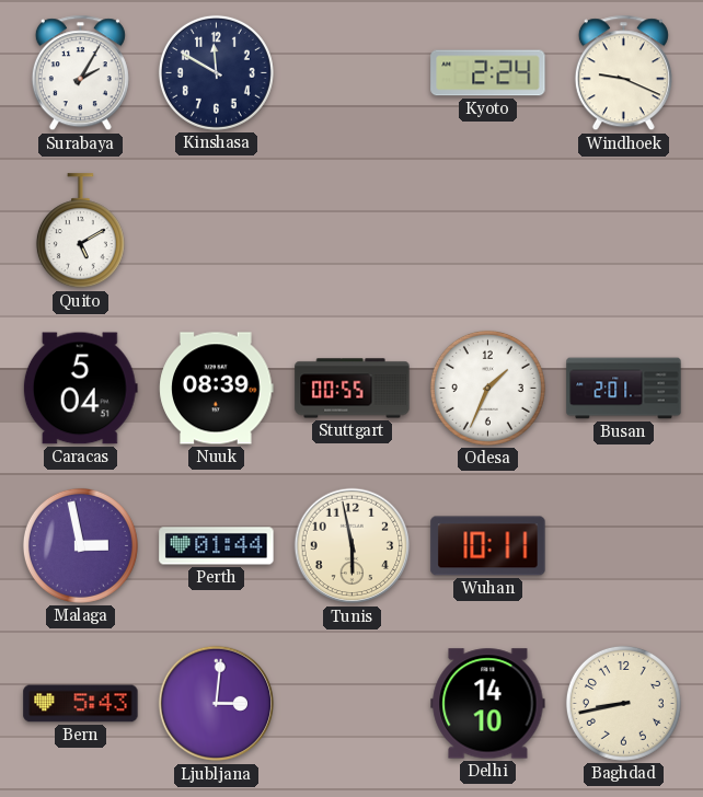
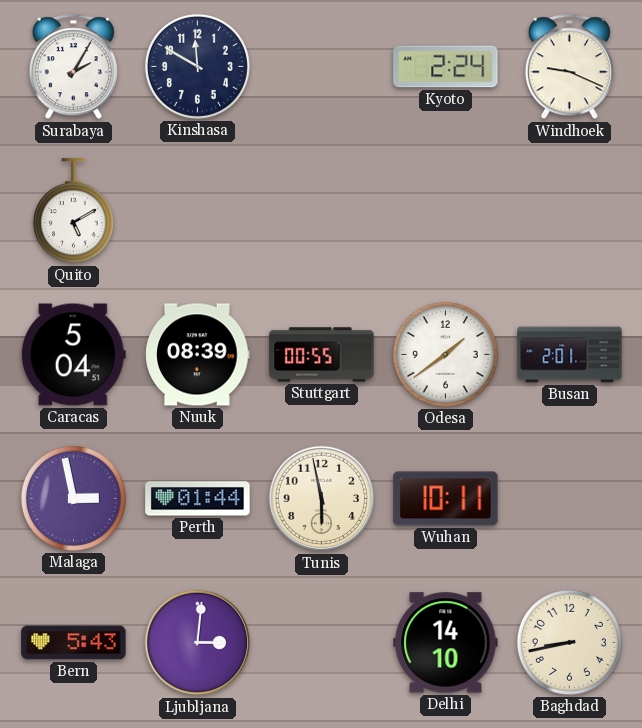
Odesa: 1:34 -> 1:39
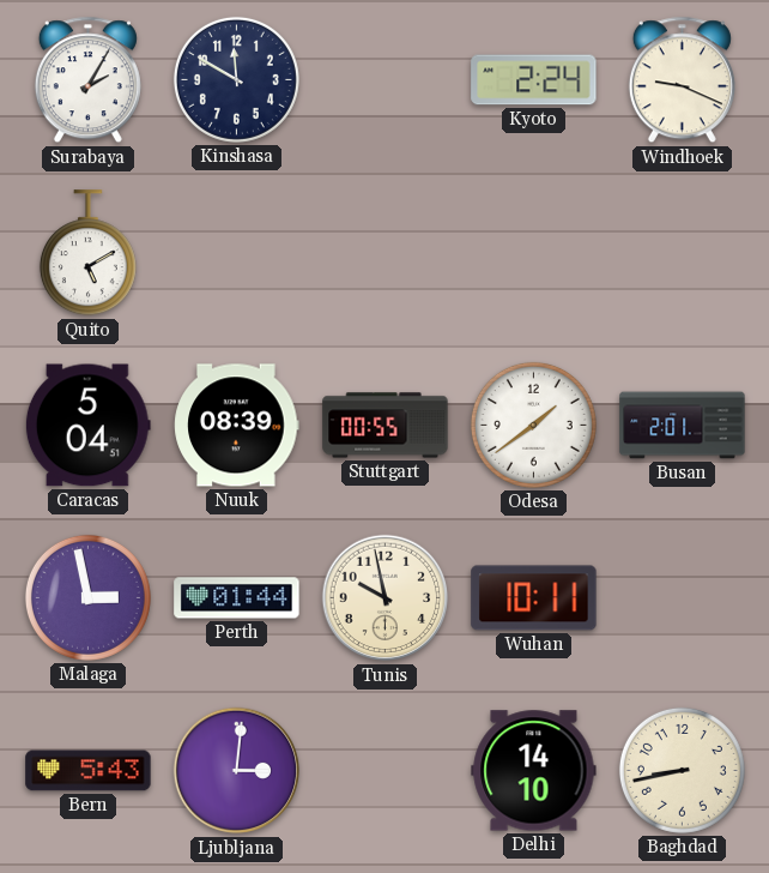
Tunis: 5:58 -> 9:58
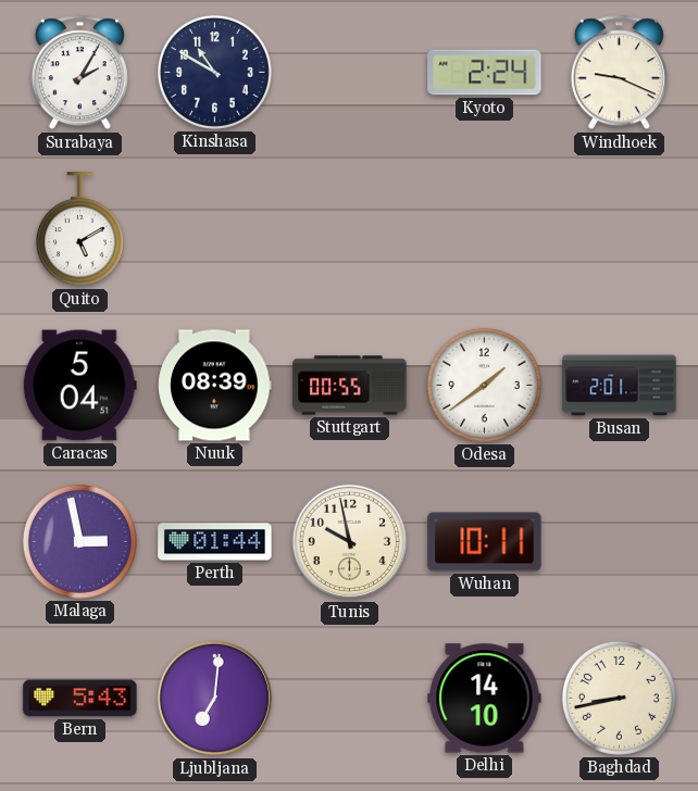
Kinshasa: 11:50 -> 10:50
Ljubljana: 3:01 -> 7:01
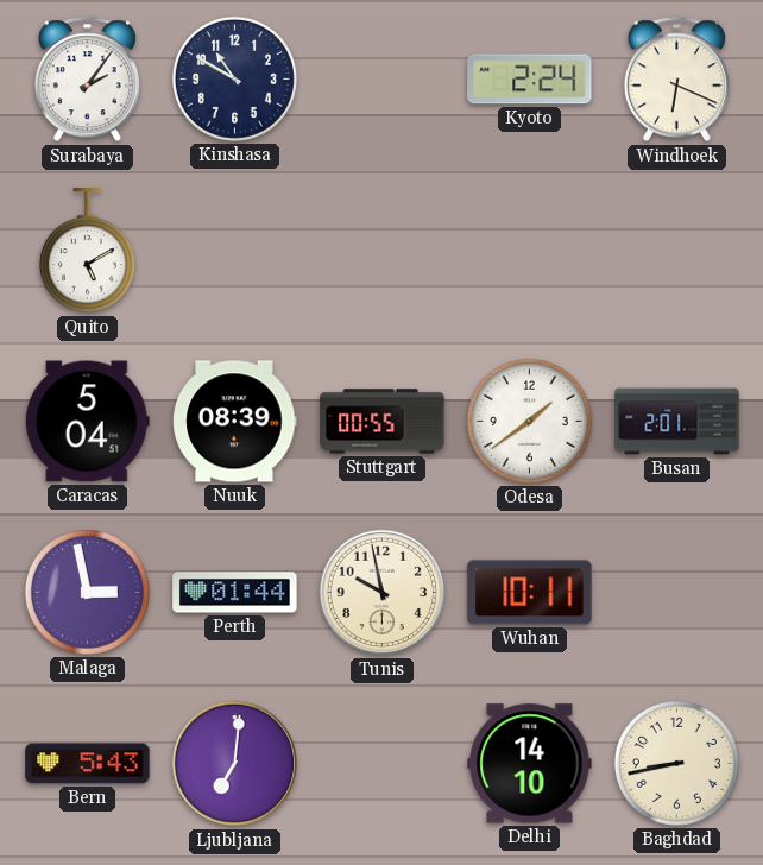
Surabaya: 2:05 -> 2:06
Windhoek: 9:19 -> 6:19
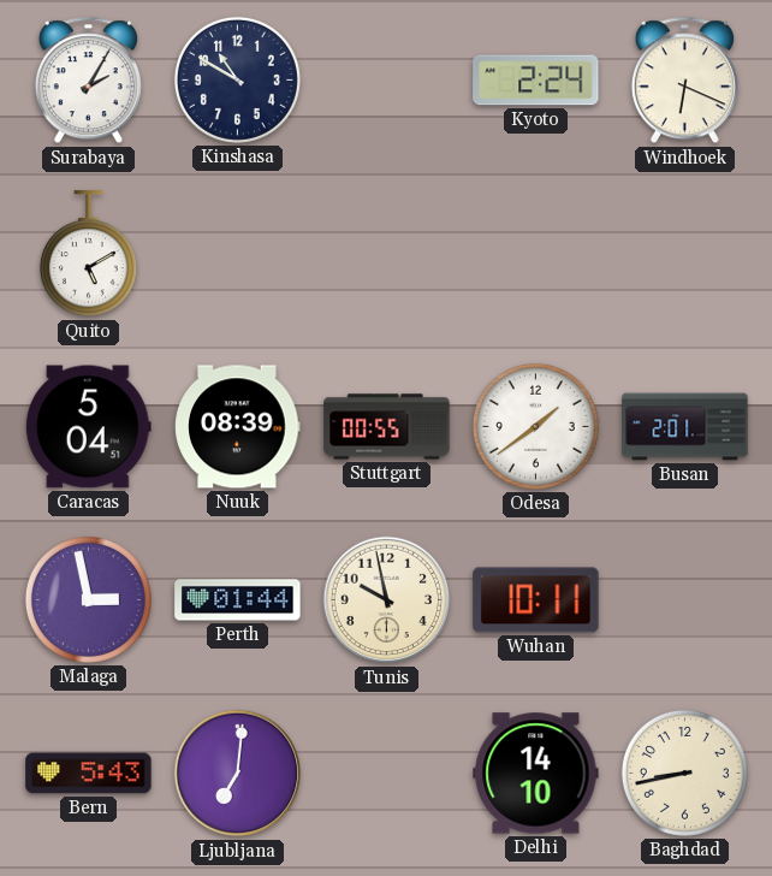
Surabaya: 2:06 -> 2:05
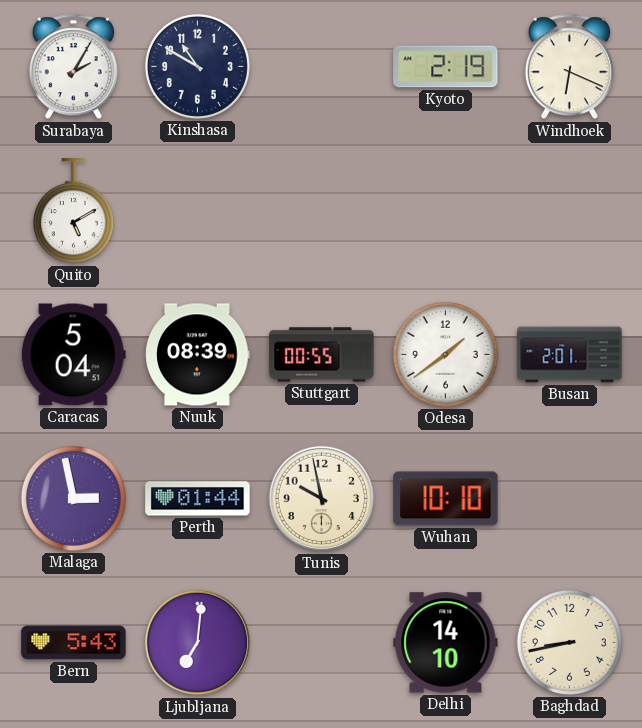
Kyoto: 2:24 -> 2:19
Wuhan: 10:11 -> 10:10
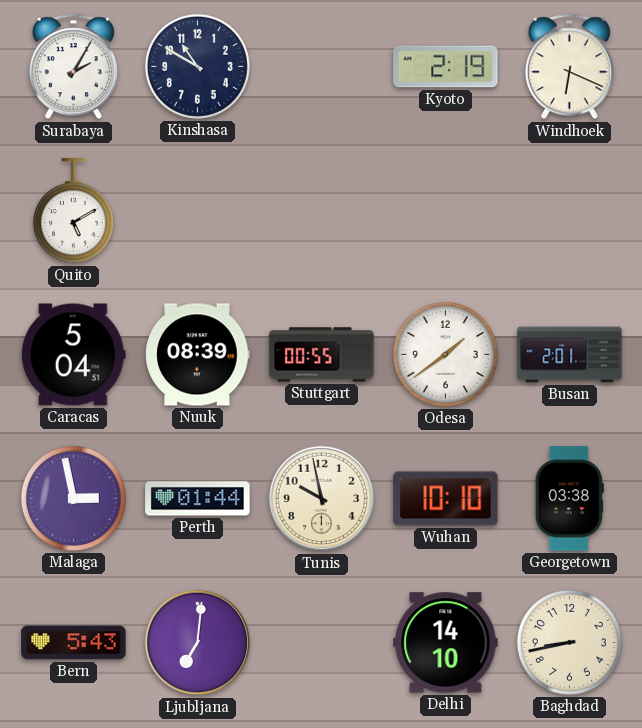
Georgetown: none -> 03:38
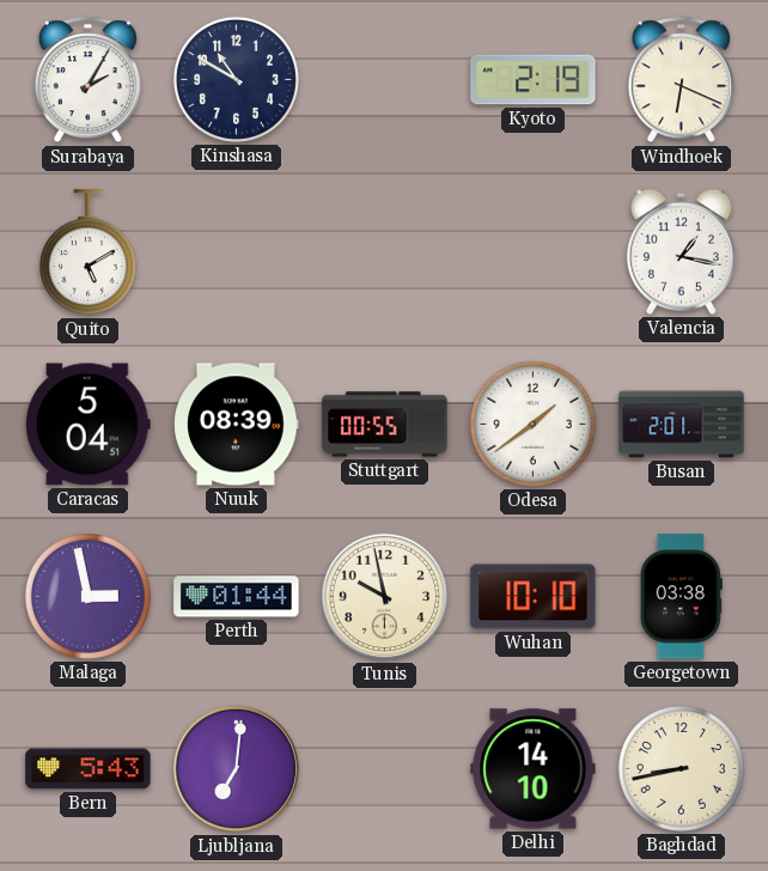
Valencia: none -> 1:17
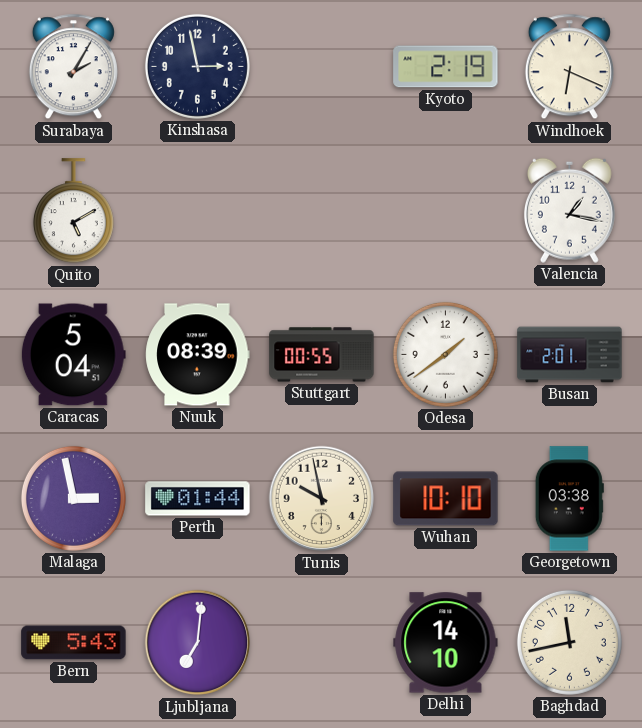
Kinshasa: 10:50 -> 2:58
Baghdad: 8:43 -> 11:43
